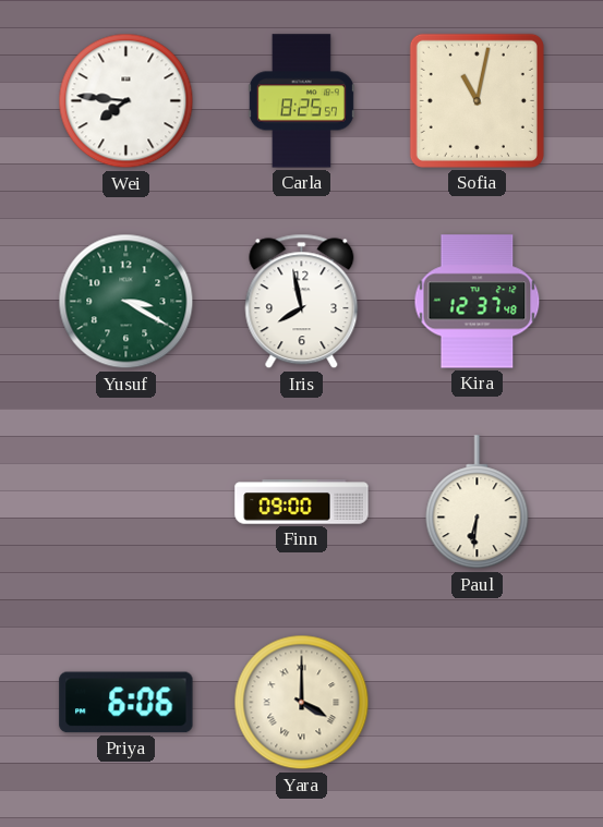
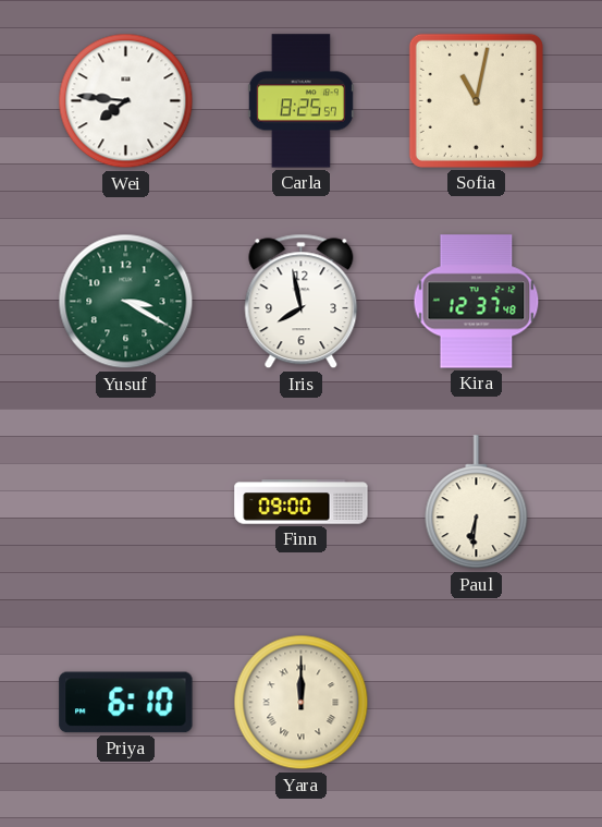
Priya: 6:06 -> 6:10
Yara: 4:00 -> 12:00
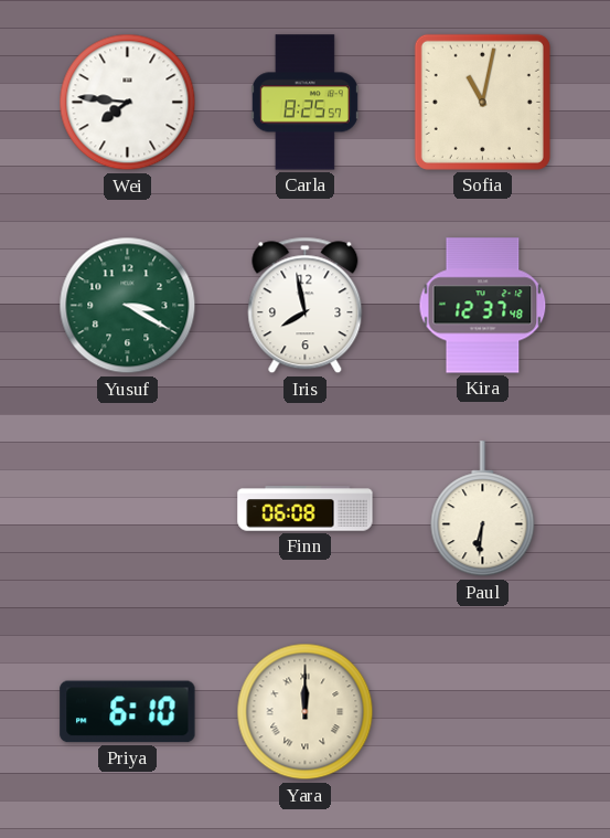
Finn: 09:00 -> 06:08
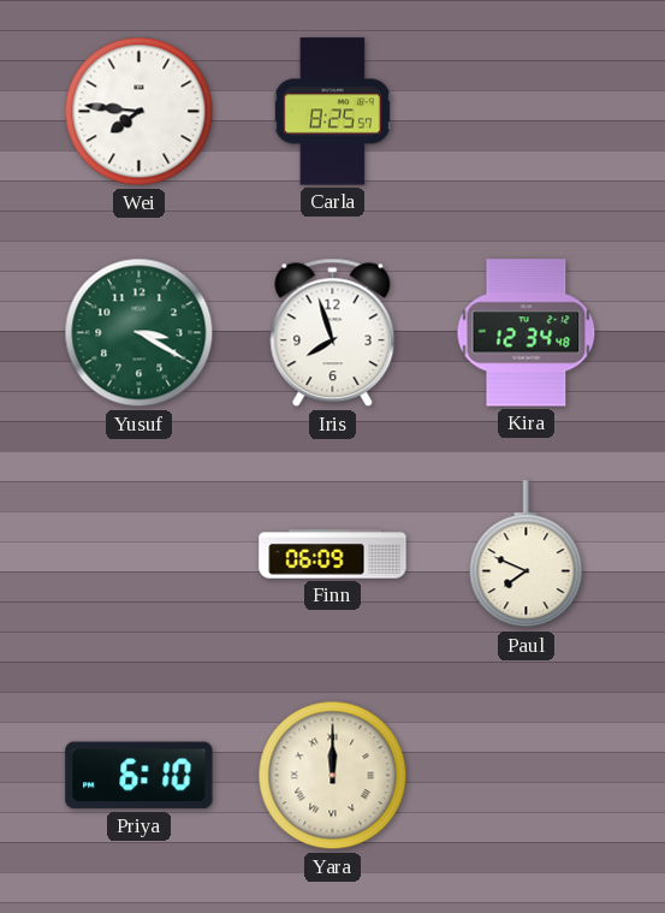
Sofia: 11:02 -> none
Iris: 7:58 -> 7:57
Kira: 12:37 -> 12:34
Finn: 06:08 -> 06:09
Paul: 6:31 -> 7:49
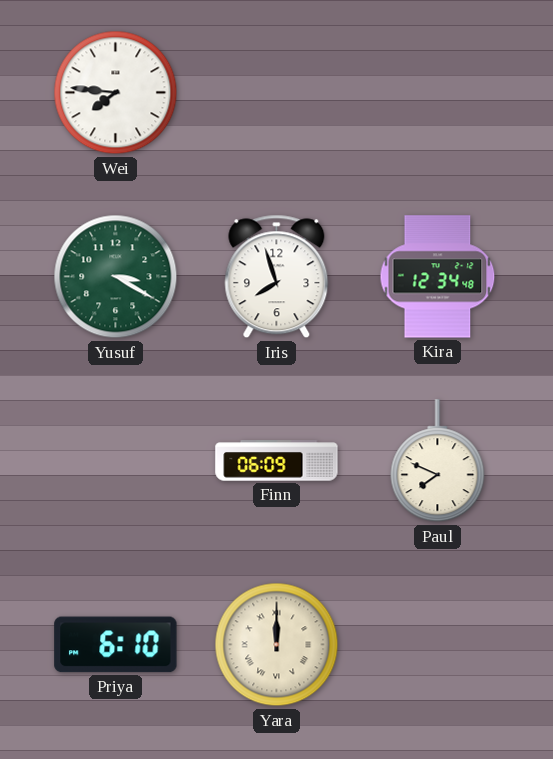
Carla: 8:25 -> none
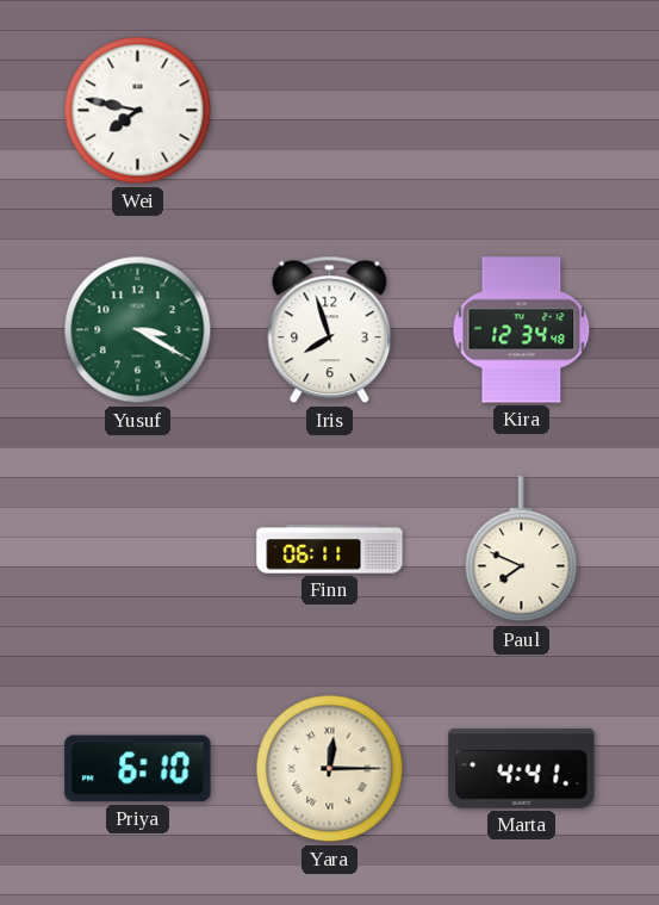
Wei: 7:46 -> 7:47
Finn: 06:09 -> 06:11
Yara: 12:00 -> 12:15
Marta: none -> 4:41
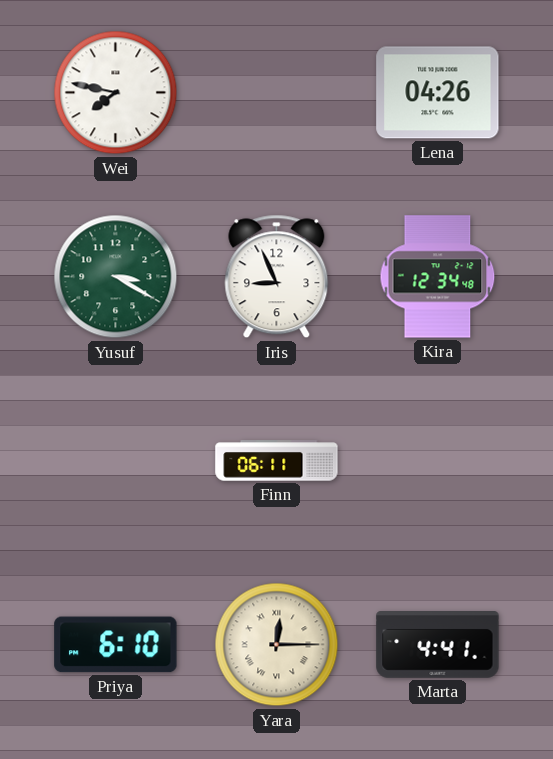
Lena: none -> 04:26
Iris: 7:57 -> 8:56
Paul: 7:49 -> none
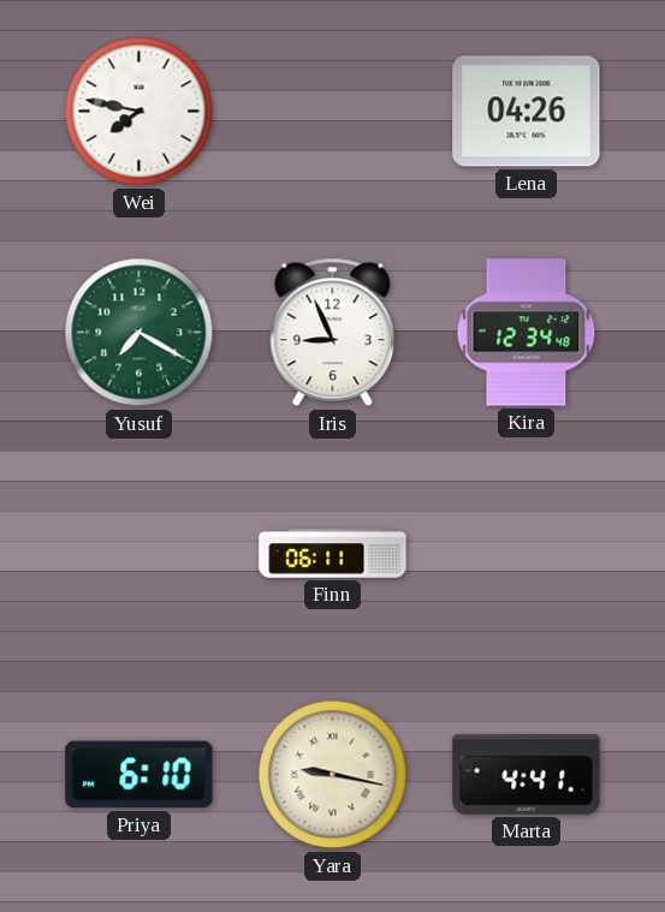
Yusuf: 3:20 -> 7:20
Yara: 12:15 -> 9:17
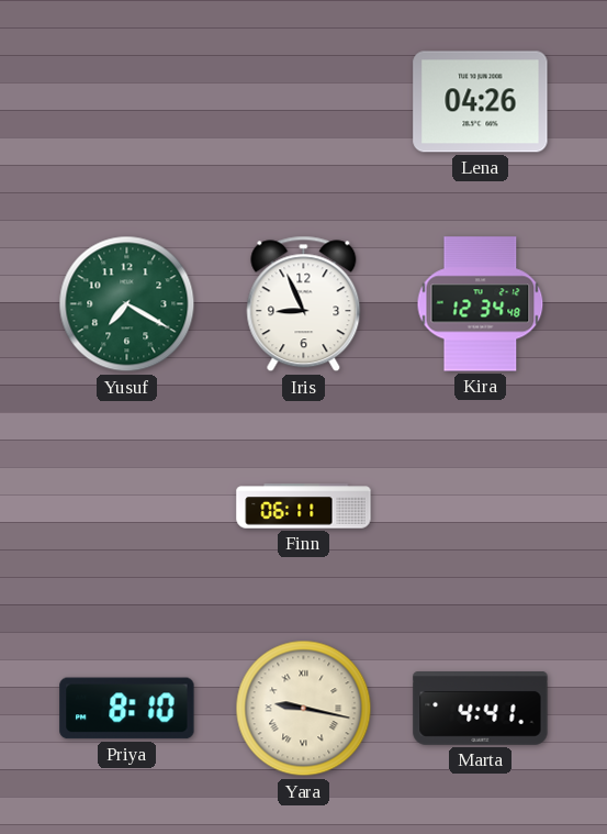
Wei: 7:47 -> none
Priya: 6:10 -> 8:10
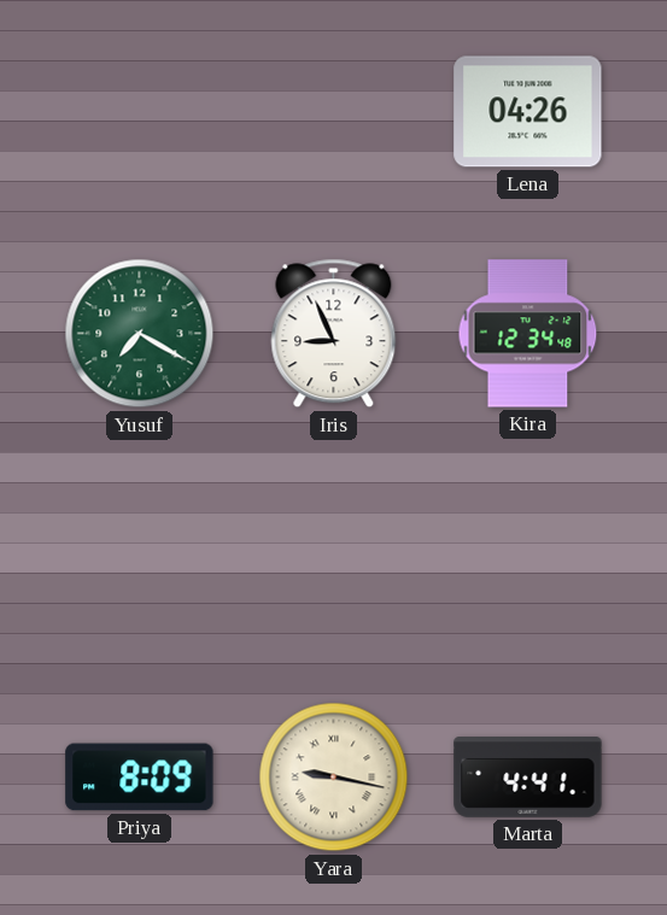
Finn: 06:11 -> none
Priya: 8:10 -> 8:09
